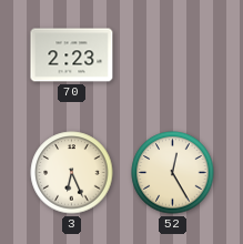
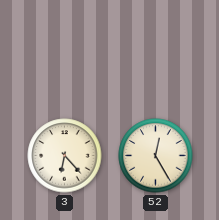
70: 2:23 -> none
3: 6:26 -> 6:23
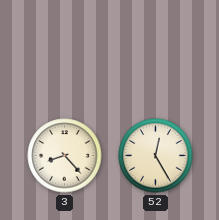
3: 6:23 -> 8:23
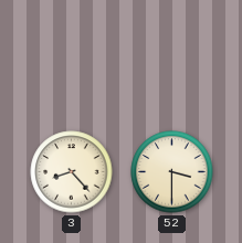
52: 12:25 -> 3:30
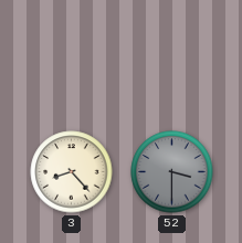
52 dial: cream -> grey
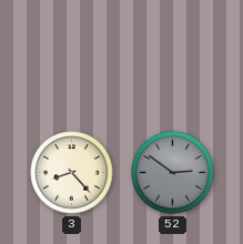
52: 3:30 -> 2:51
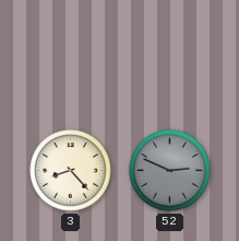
52: 2:51 -> 2:49
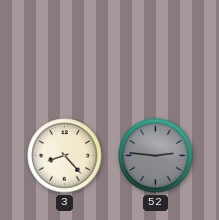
52: 2:49 -> 2:46
